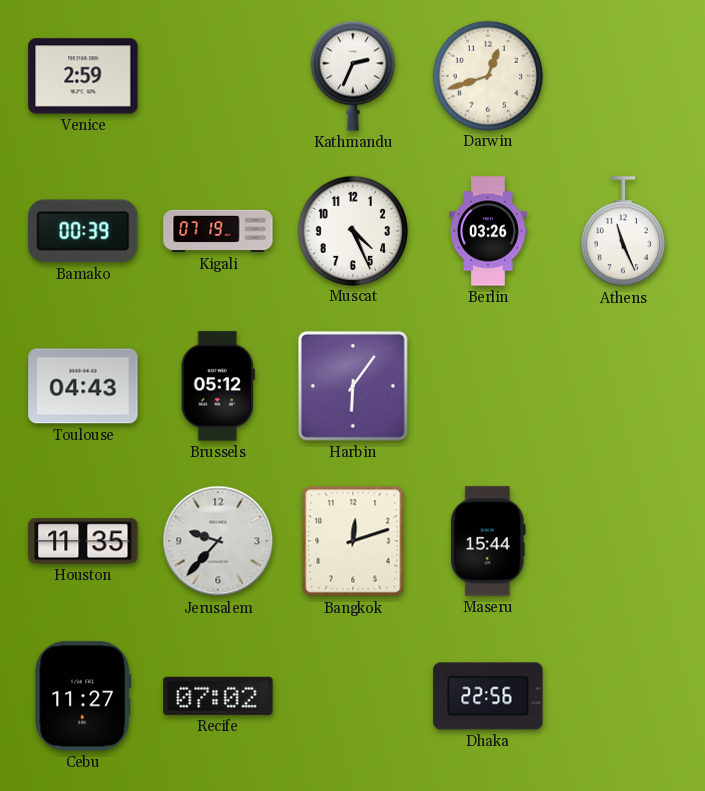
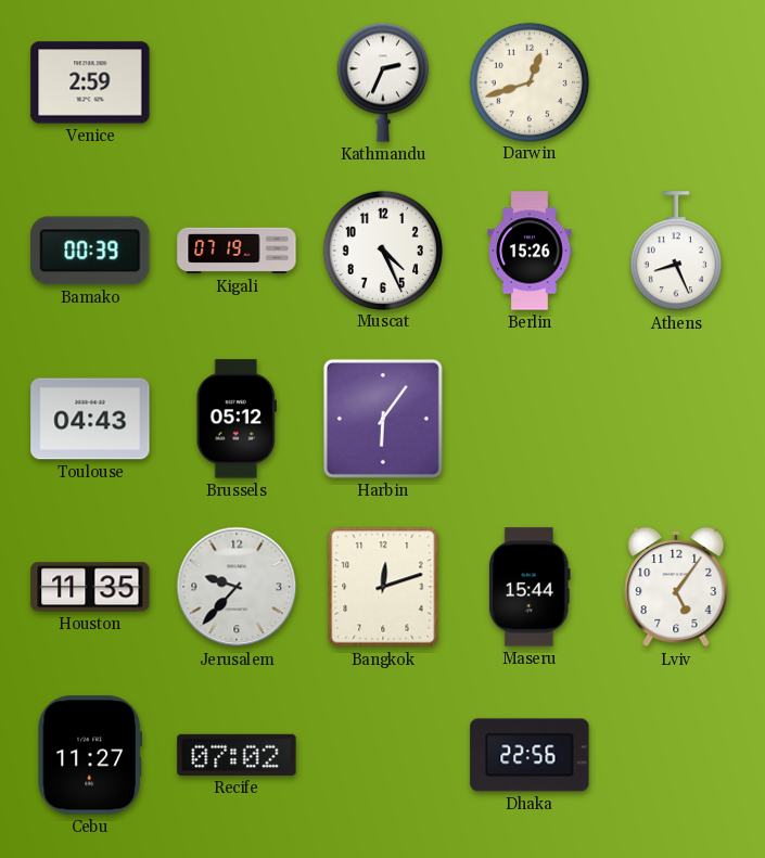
Berlin: 03:26 -> 15:26
Athens: 11:26 -> 8:26
Lviv: none -> 5:06
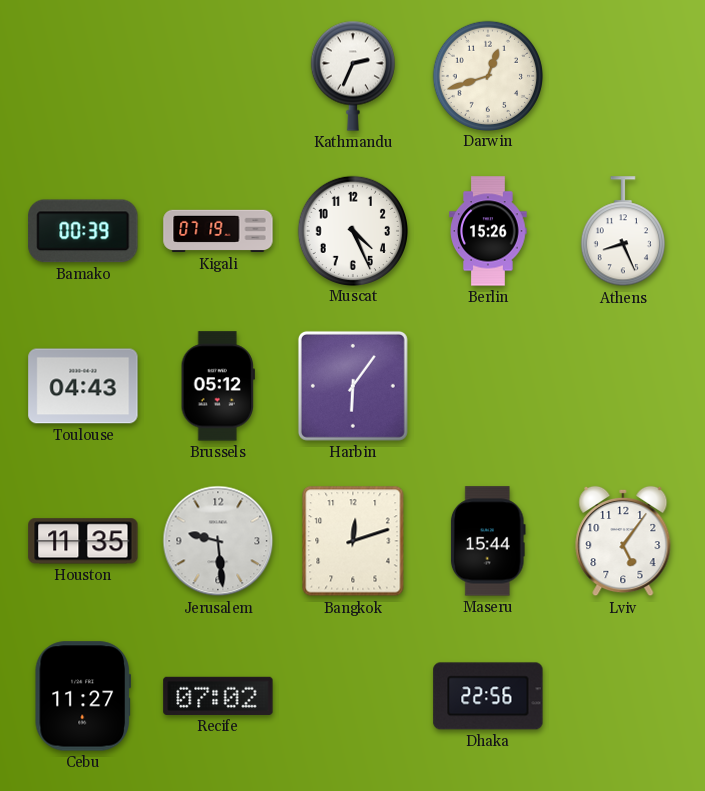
Venice: 2:59 -> none
Jerusalem: 9:37 -> 9:29
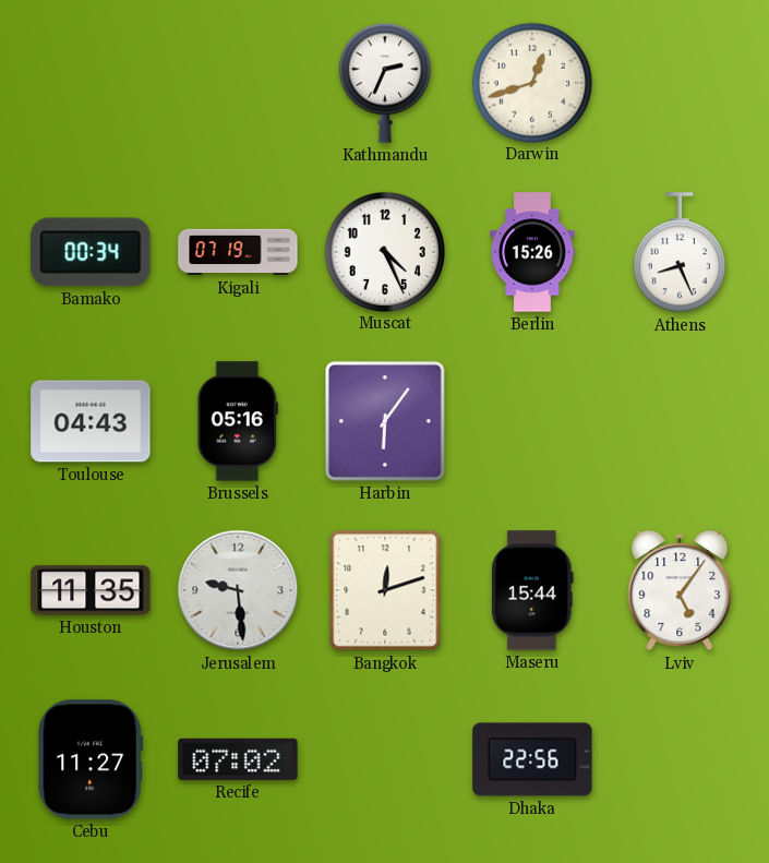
Bamako: 00:39 -> 00:34
Brussels: 05:12 -> 05:16
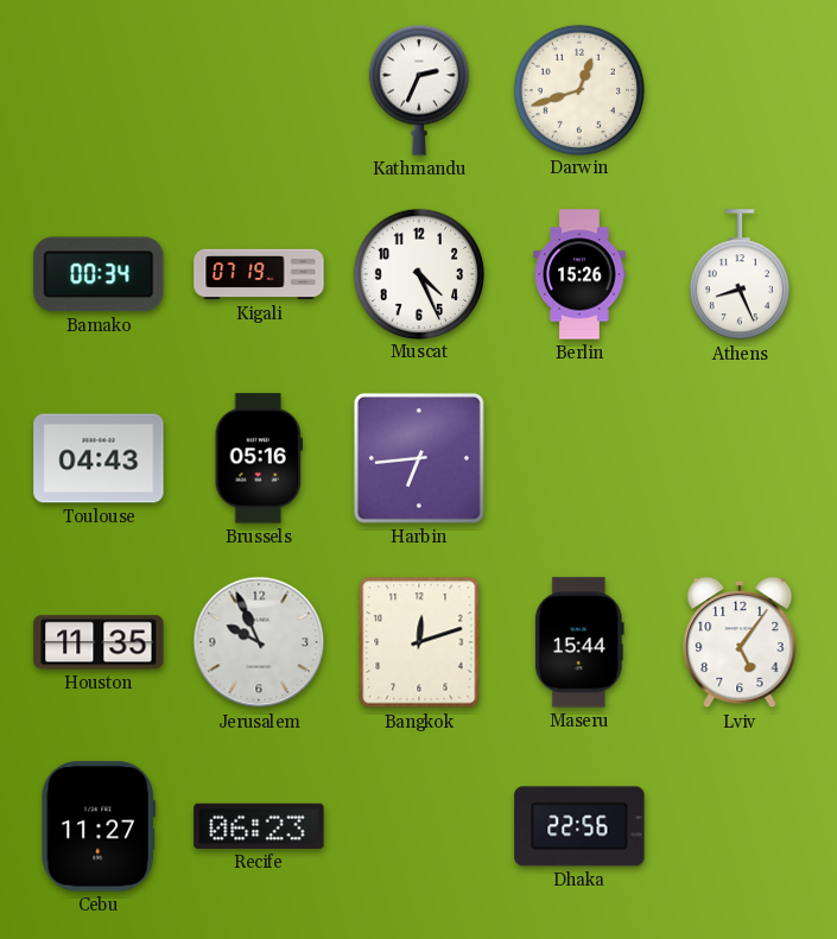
Harbin: 6:06 -> 6:44
Jerusalem: 9:29 -> 9:56
Recife: 07:02 -> 06:23
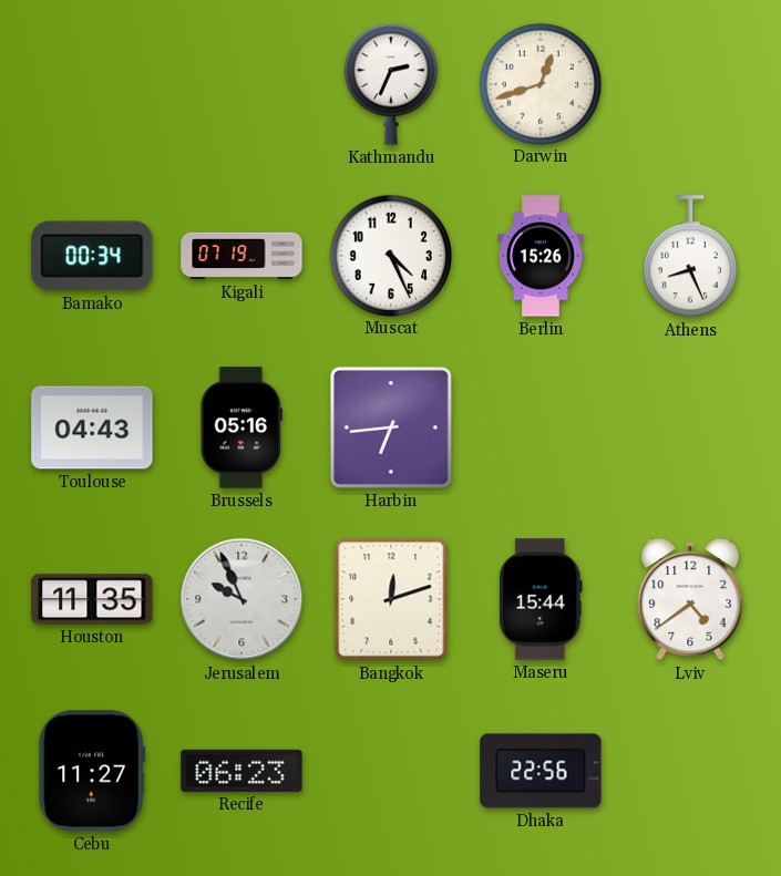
Lviv: 5:06 -> 4:39
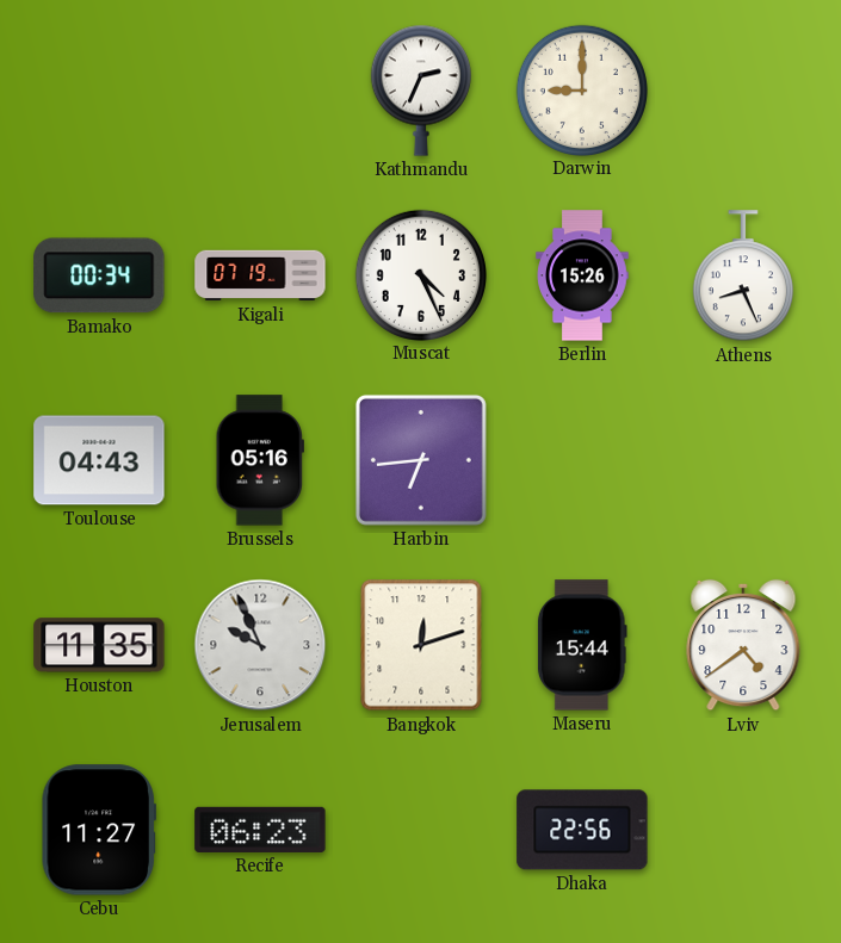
Darwin: 12:42 -> 9:00
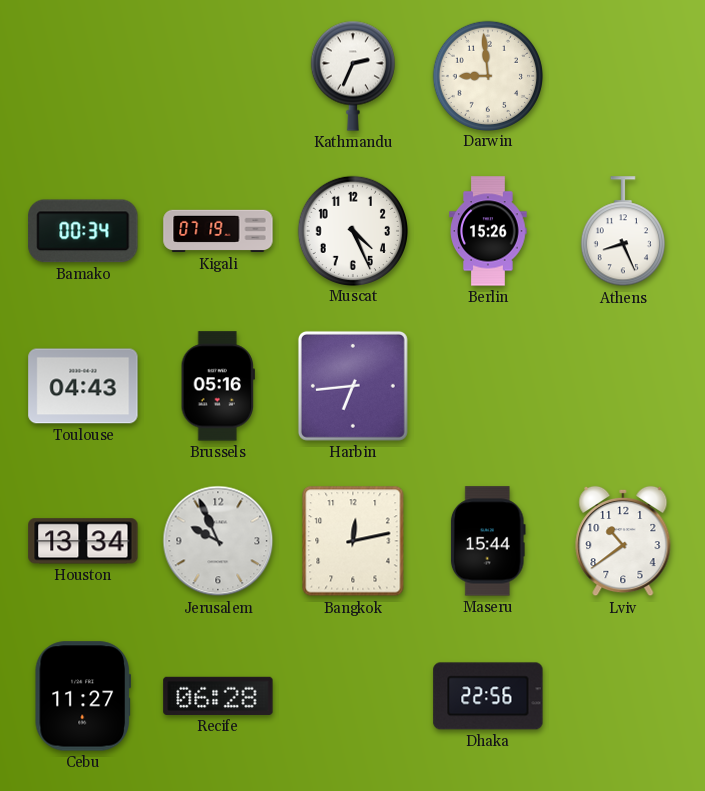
Darwin: 9:00 -> 8:59
Houston: 11:35 -> 13:34
Bangkok: 12:12 -> 12:13
Lviv: 4:39 -> 10:39
Recife: 06:23 -> 06:28
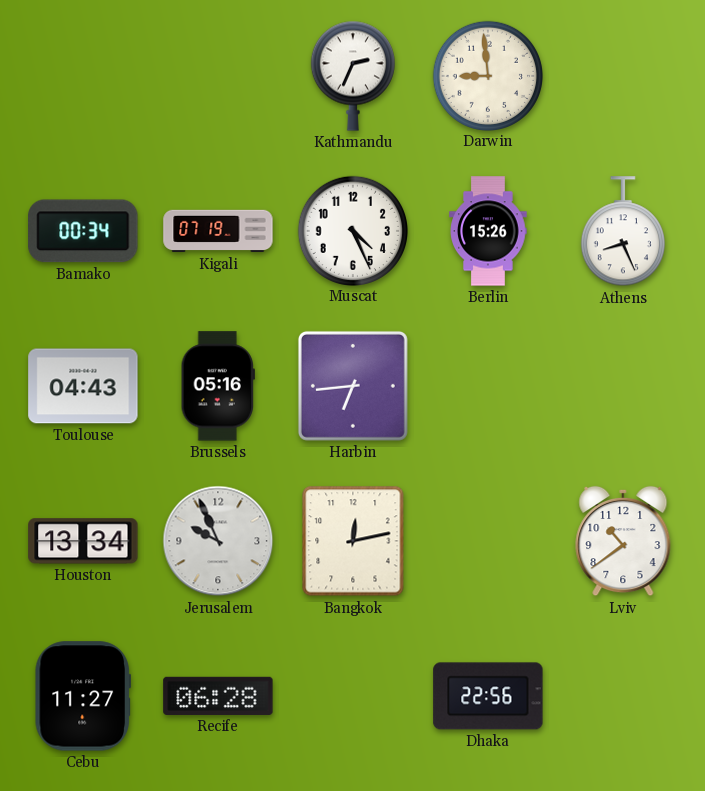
Maseru: 15:44 -> none
